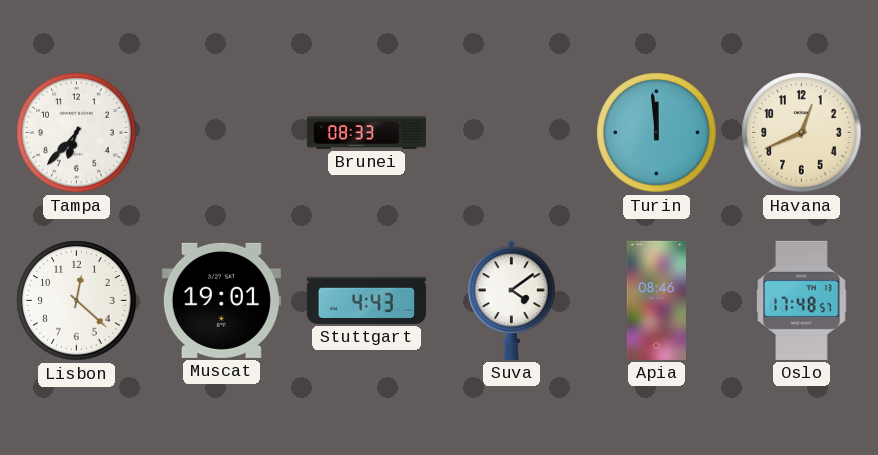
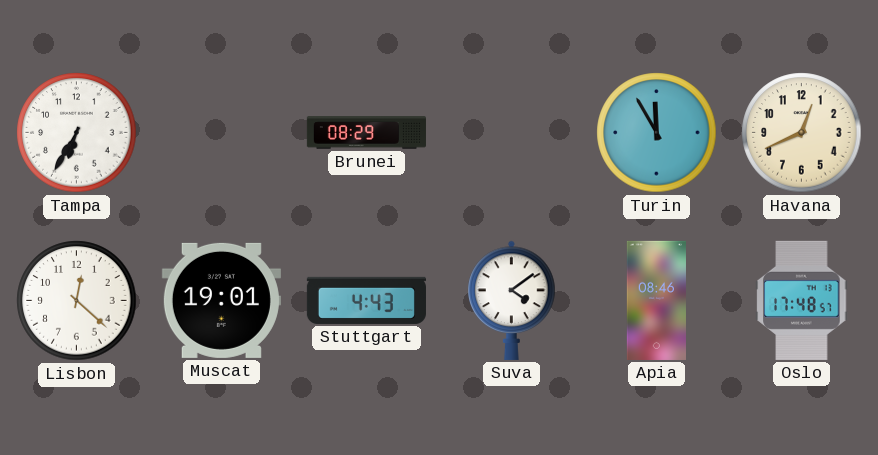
Tampa: 6:37 -> 6:35
Brunei: 08:33 -> 08:29
Turin: 11:59 -> 11:55
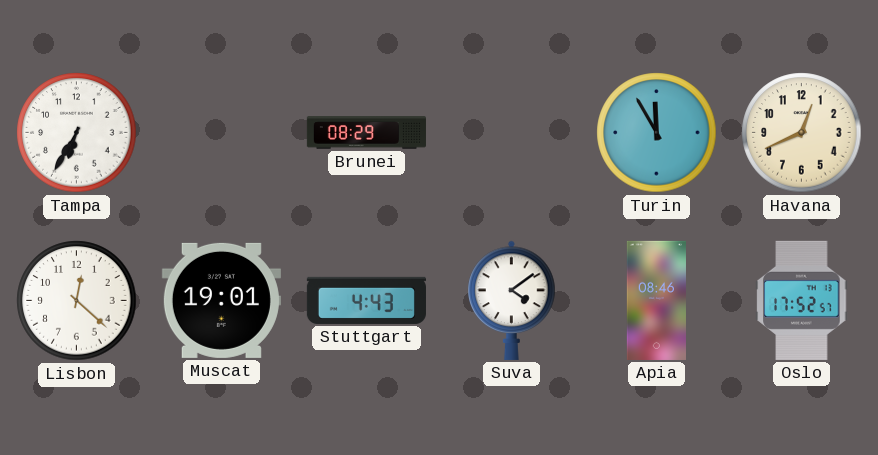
Oslo: 17:48 -> 17:52
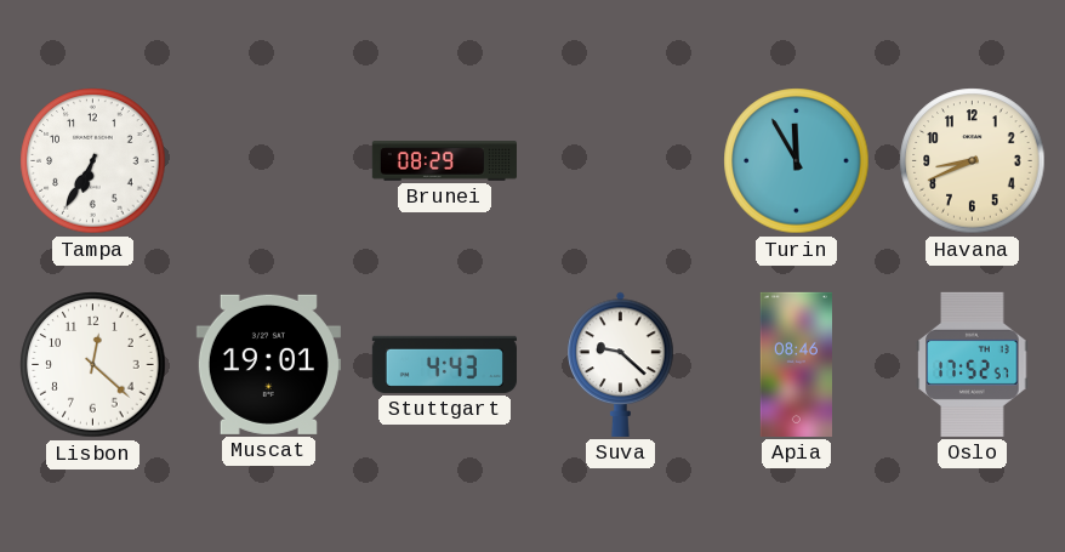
Havana: 12:41 -> 8:41
Suva: 4:09 -> 9:22
